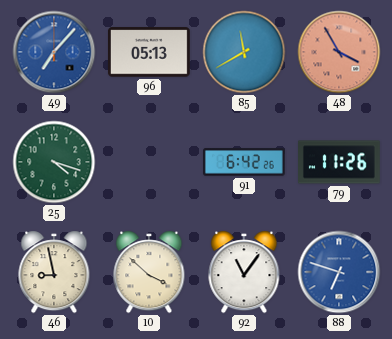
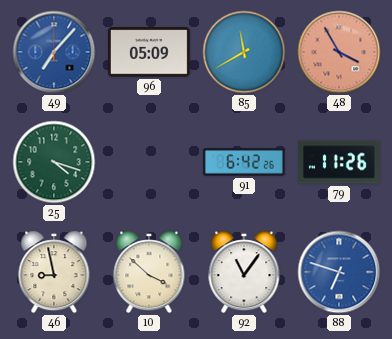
96: 05:13 -> 05:09
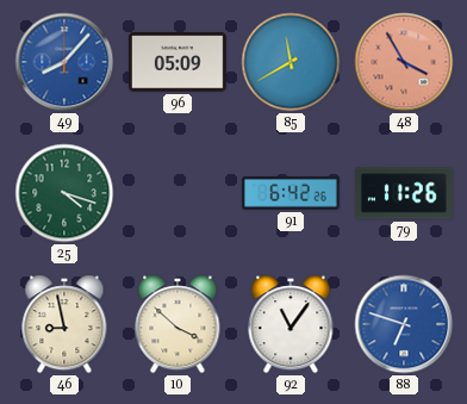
49: 7:07 -> 8:07
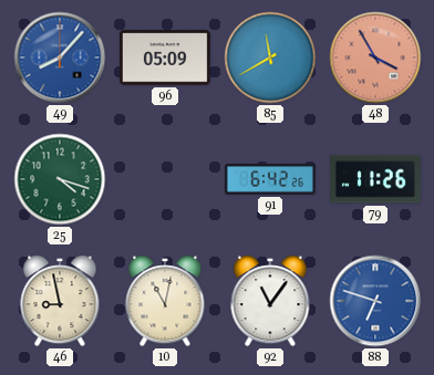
10: 3:52 -> 11:02
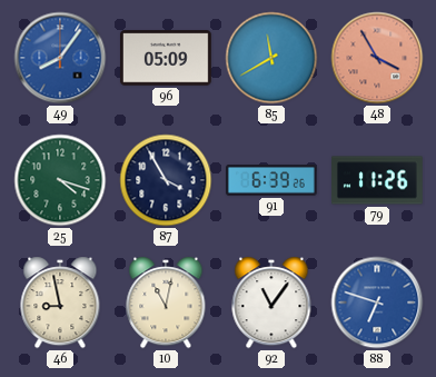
49: 8:07 -> 8:06
87: none -> 3:55
91: 6:42 -> 6:39
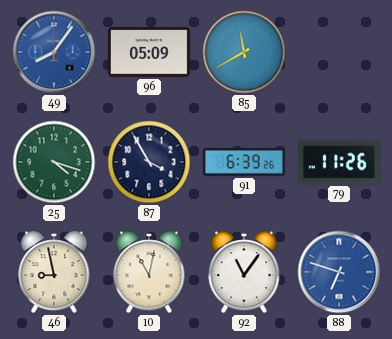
48: 3:55 -> none
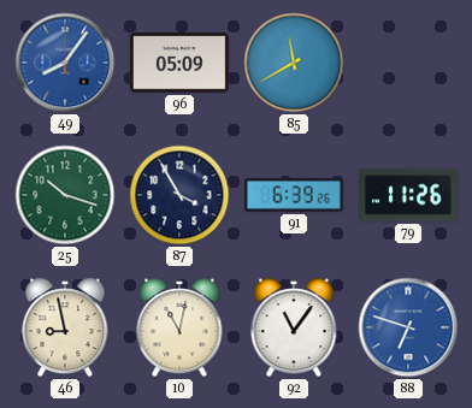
25: 4:18 -> 10:18
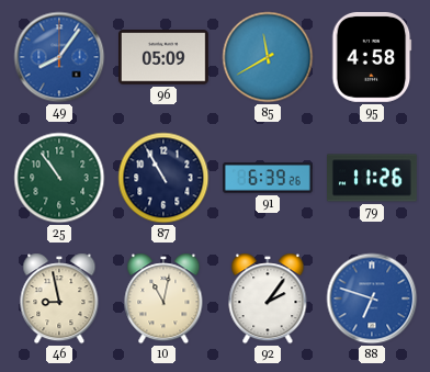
95: none -> 4:58
25: 10:18 -> 10:54
87: 3:55 -> 10:55
92: 11:06 -> 2:06
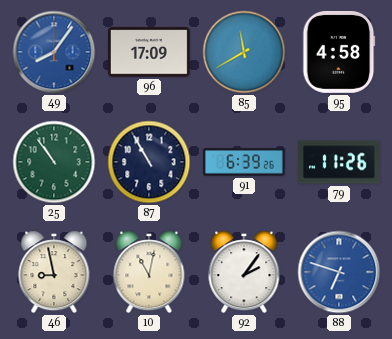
96: 05:09 -> 17:09
